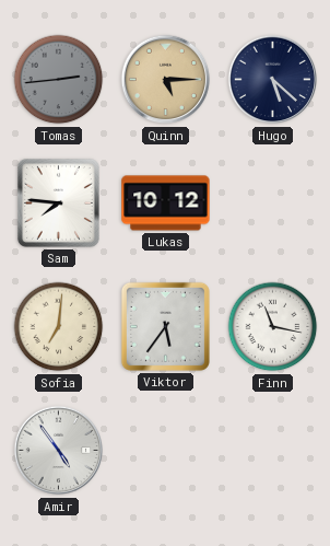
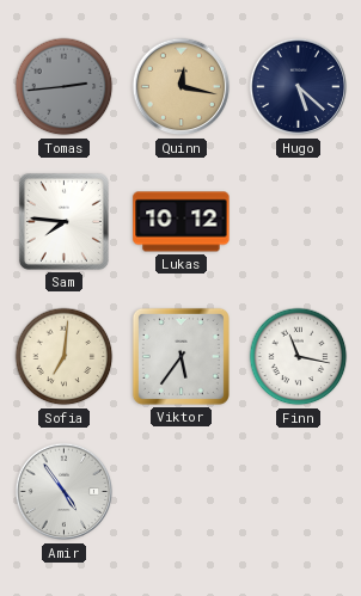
Quinn: 5:15 -> 12:17
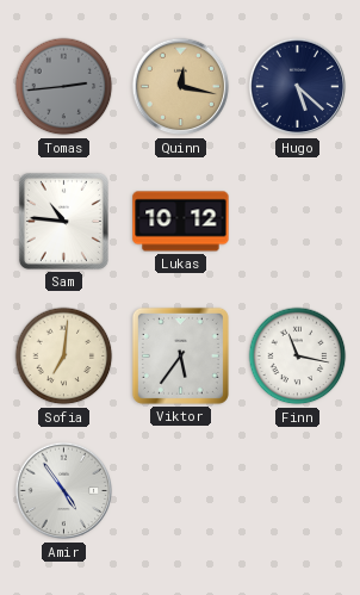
Sam: 7:46 -> 10:46
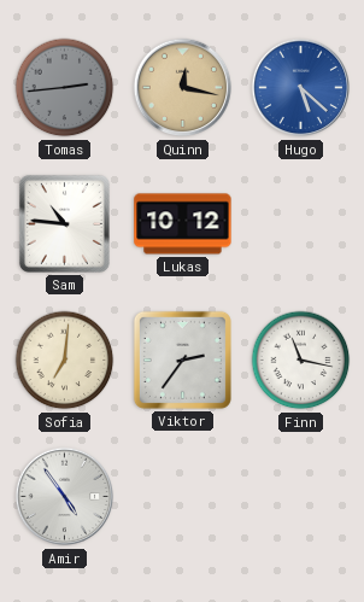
Hugo dial: navy -> blue
Viktor: 5:36 -> 2:36
